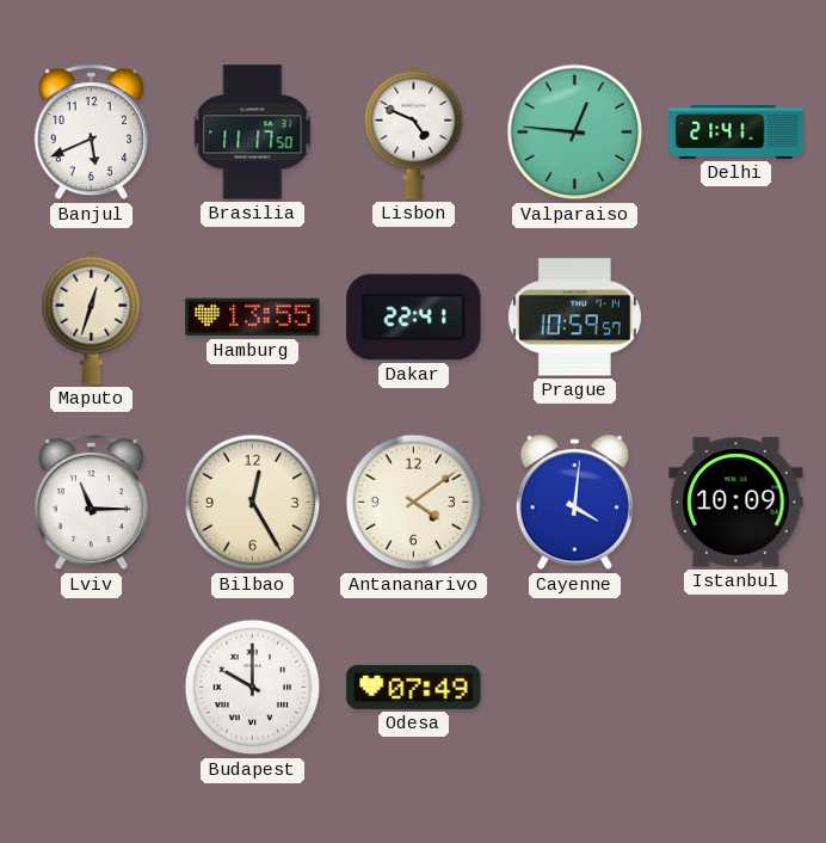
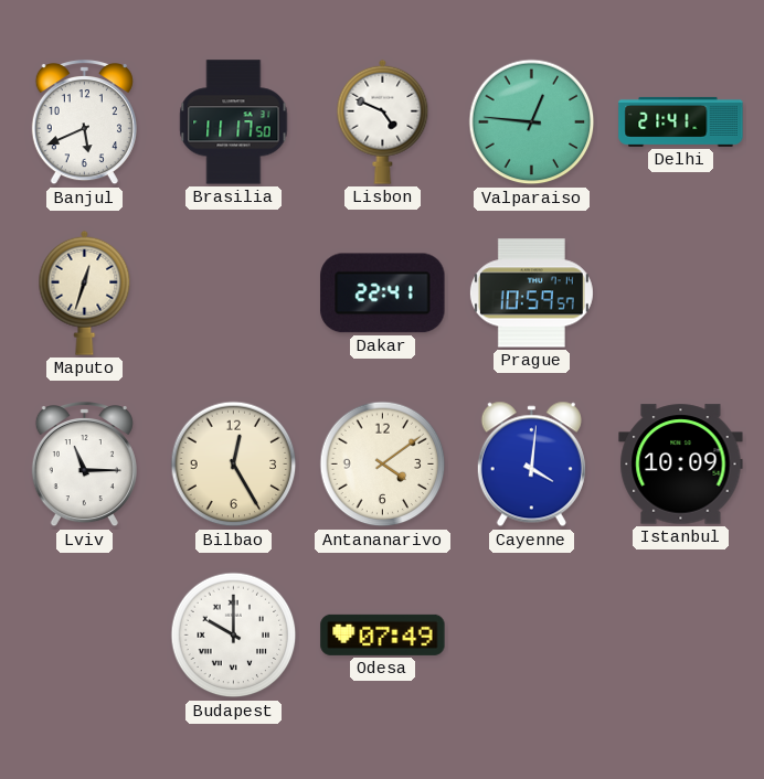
Hamburg: 13:55 -> none
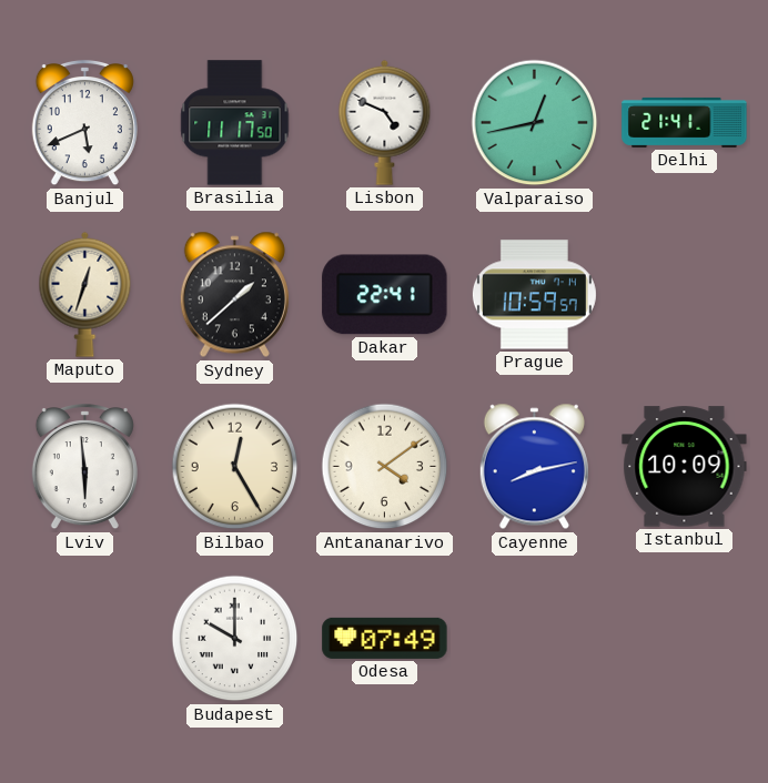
Valparaiso: 12:46 -> 12:43
Sydney: none -> 1:38
Lviv: 11:15 -> 5:59
Cayenne: 4:01 -> 8:13
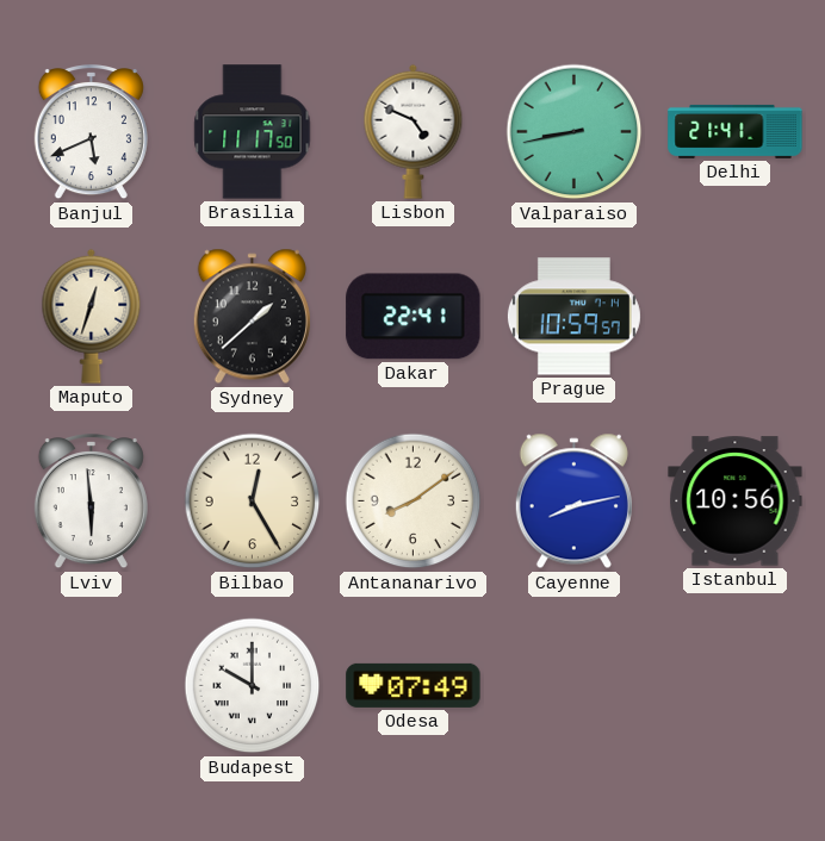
Valparaiso: 12:43 -> 8:43
Antananarivo: 4:09 -> 8:09
Istanbul: 10:09 -> 10:56
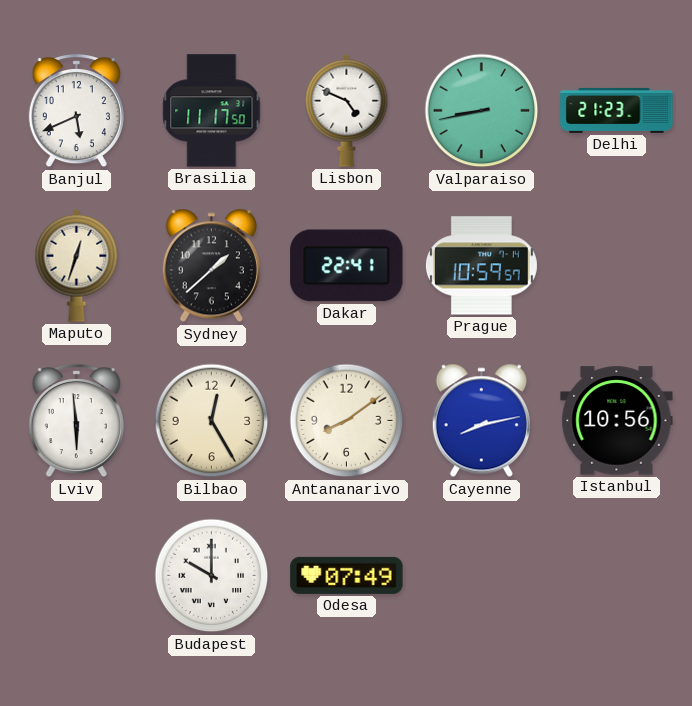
Delhi: 21:41 -> 21:23
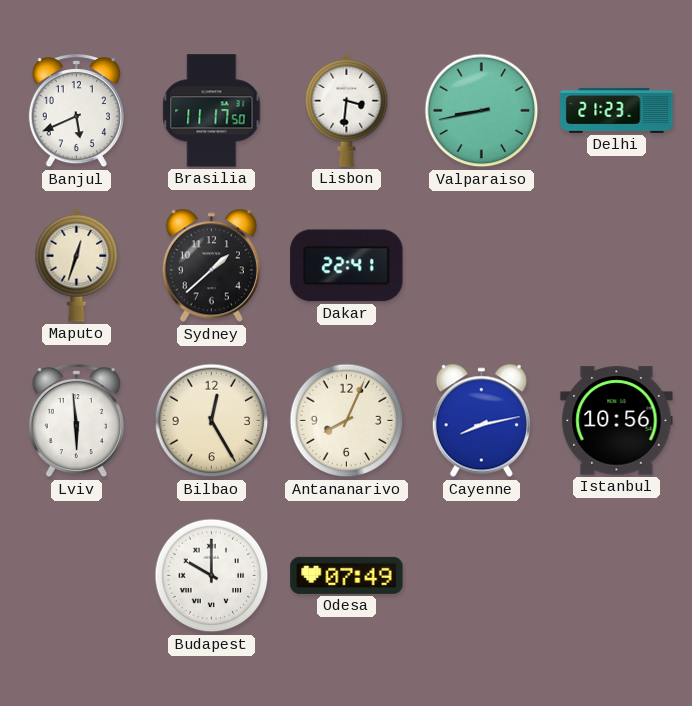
Lisbon: 4:49 -> 3:31
Prague: 10:59 -> none
Antananarivo: 8:09 -> 8:04
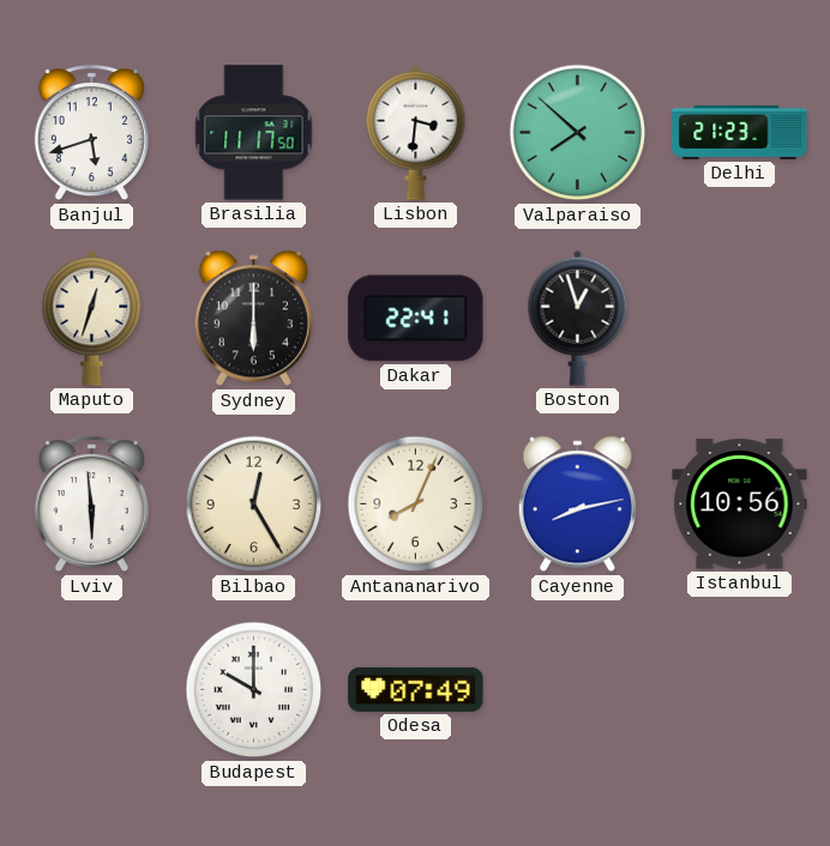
Banjul: 5:41 -> 5:42
Valparaiso: 8:43 -> 7:52
Sydney: 1:38 -> 6:00
Boston: none -> 12:57
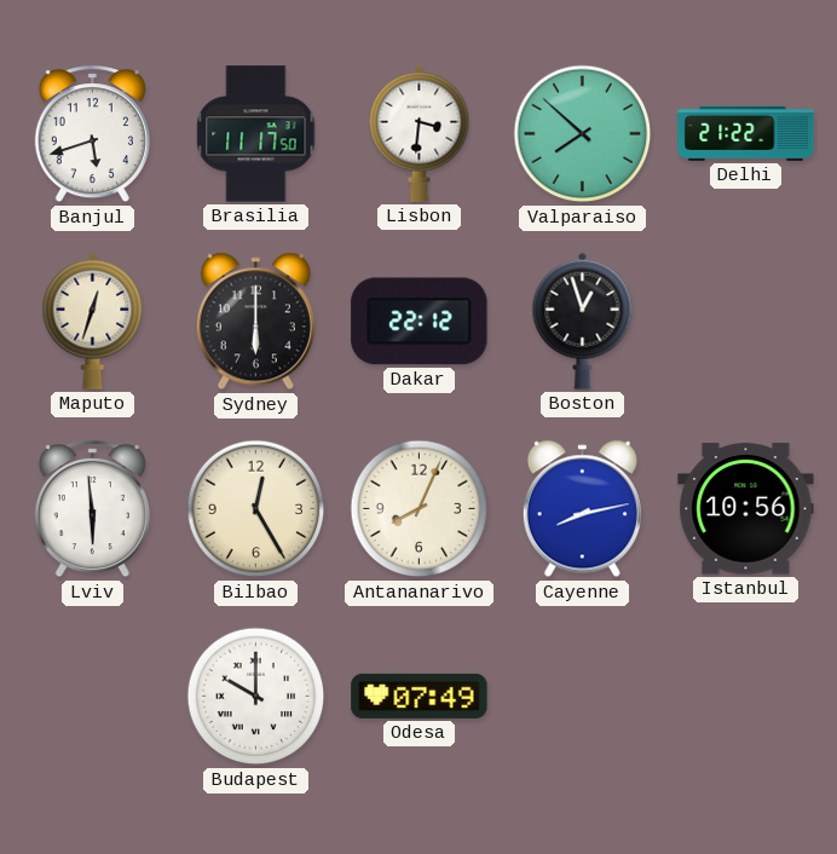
Delhi: 21:23 -> 21:22
Dakar: 22:41 -> 22:12
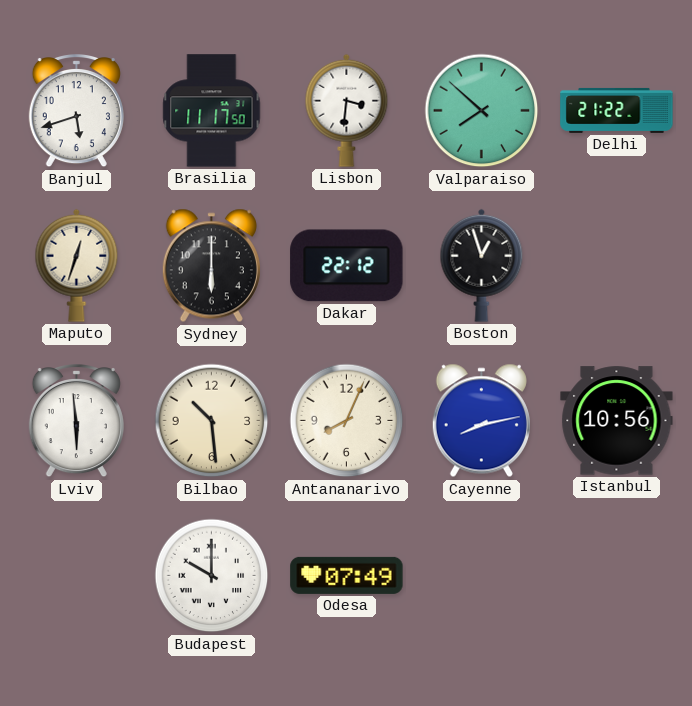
Bilbao: 12:25 -> 10:29
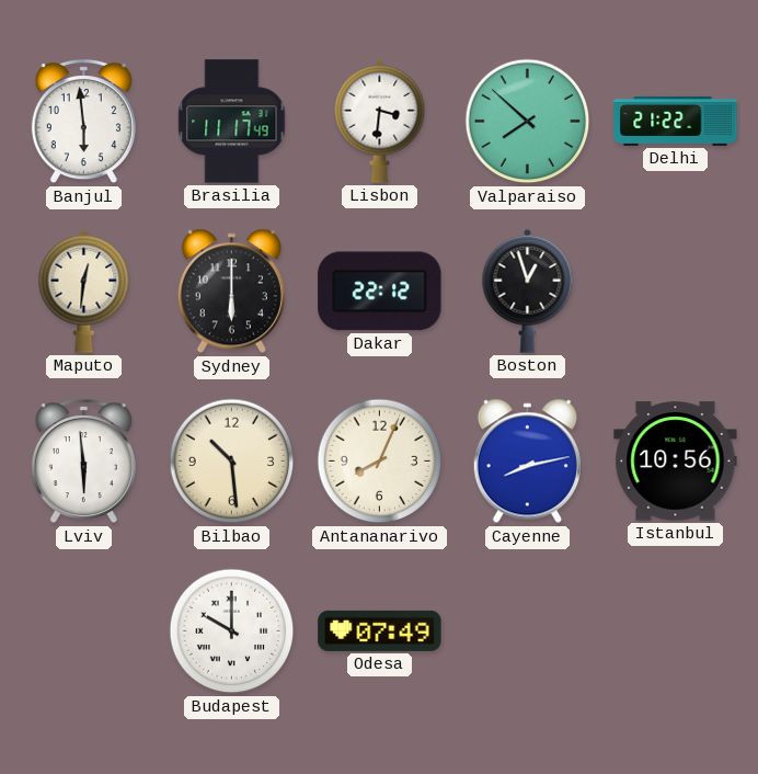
Banjul: 5:42 -> 5:59
Brasilia: 11:17:50 -> 11:17:49
Maputo: 12:33 -> 12:31
